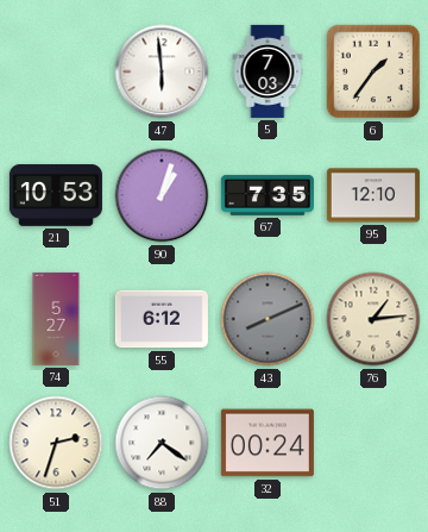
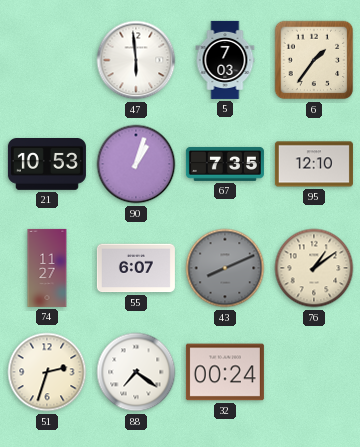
74: 5:27 -> 11:27
55: 6:12 -> 6:07
76: 1:14 -> 1:09
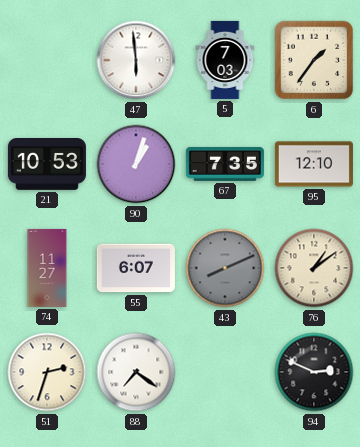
32: 00:24 -> none
94: none -> 2:49
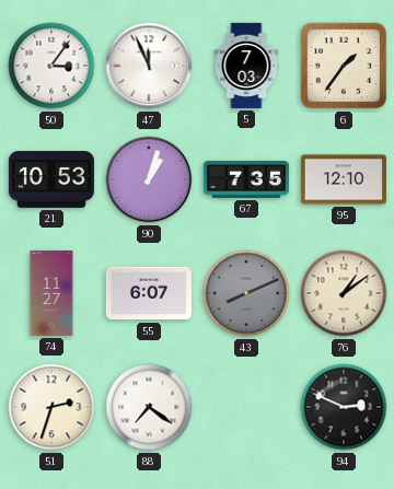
50: none -> 3:06
47: 5:59 -> 11:56
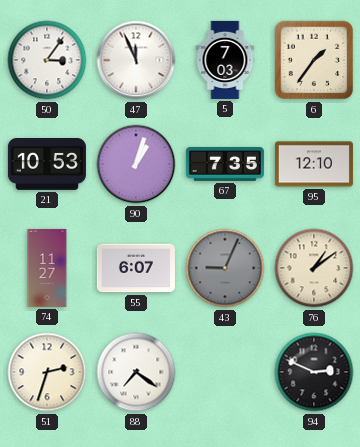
43: 8:11 -> 9:04
